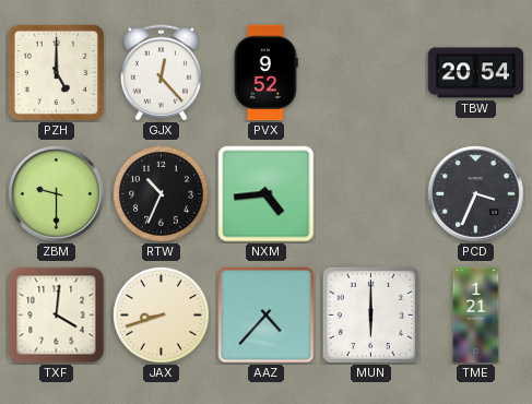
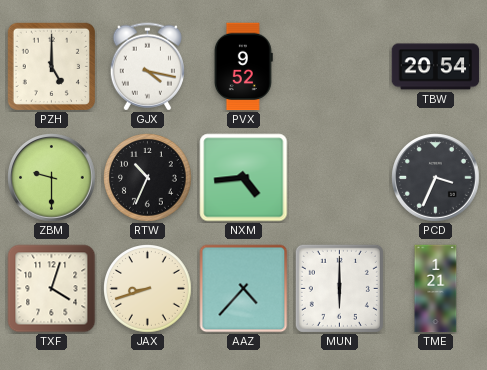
GJX: 12:23 -> 4:17
TXF: 4:01 -> 4:03
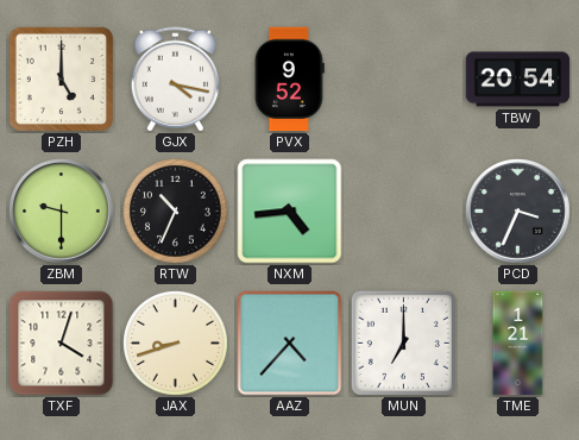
MUN: 6:00 -> 7:00
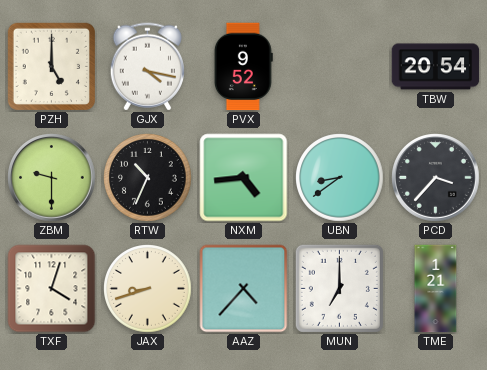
UBN: none -> 8:39
PCD: 3:34 -> 3:37
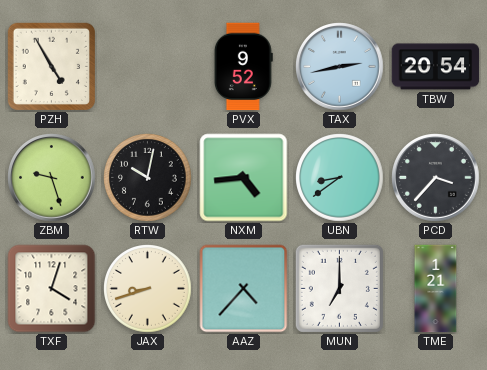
PZH: 5:00 -> 4:55
GJX: 4:17 -> none
TAX: none -> 2:43
ZBM: 9:30 -> 9:27
RTW: 10:34 -> 10:02
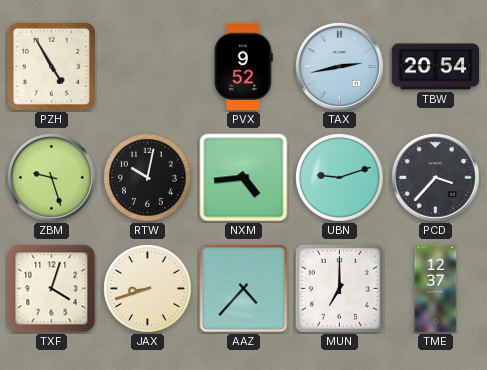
UBN: 8:39 -> 9:12
TME: 1:21 -> 12:37
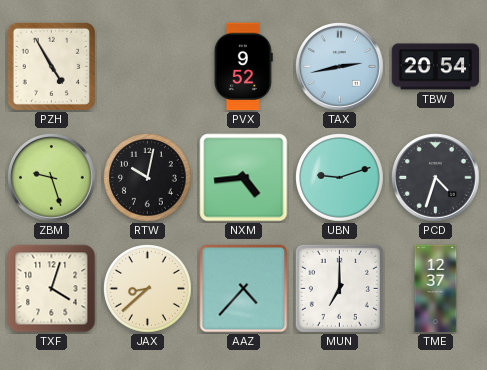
PCD: 3:37 -> 4:33
JAX: 8:42 -> 8:38
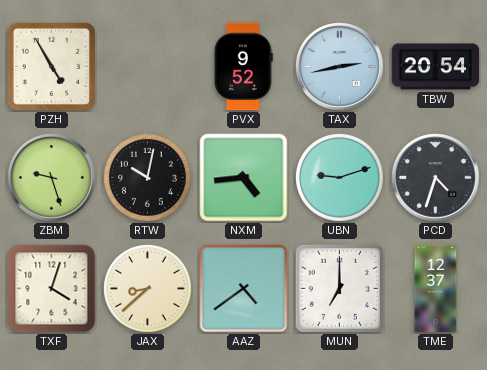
AAZ: 4:37 -> 4:39
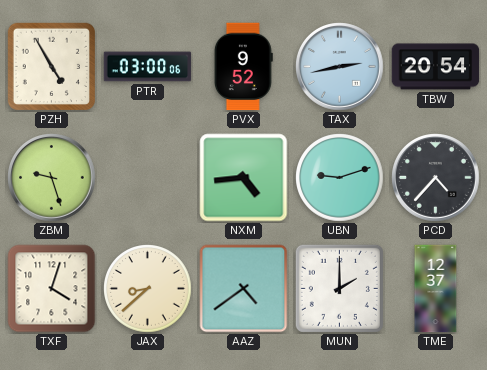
PTR: none -> 03:00
RTW: 10:02 -> none
PCD: 4:33 -> 4:37
MUN: 7:00 -> 2:00
